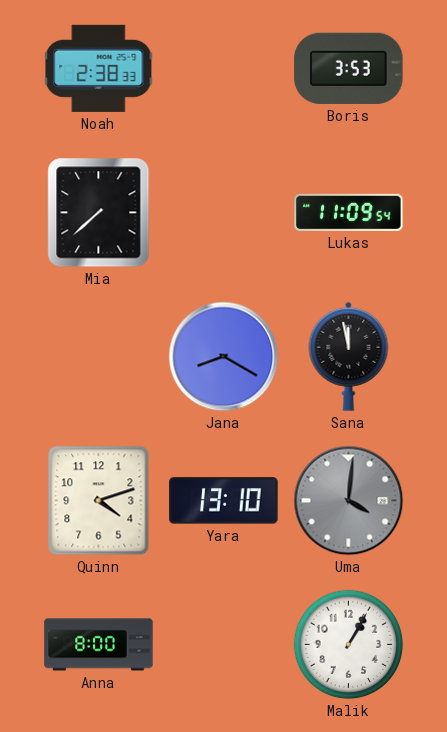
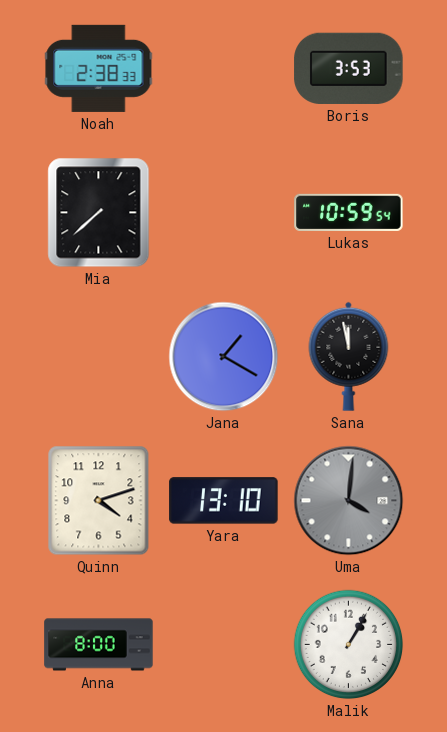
Lukas: 11:09 -> 10:59
Jana: 8:20 -> 1:20
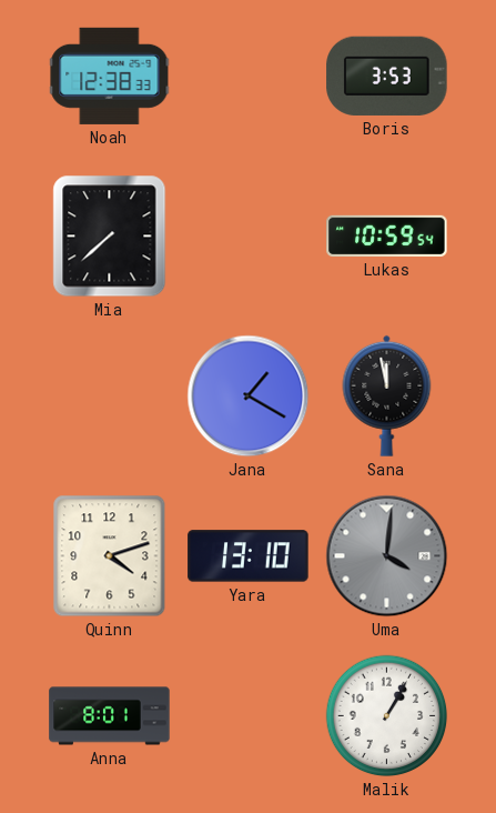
Noah: 2:38 -> 12:38
Anna: 8:00 -> 8:01
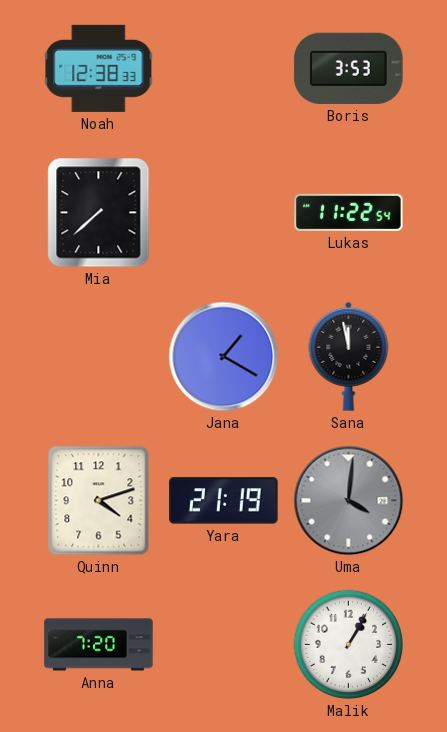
Lukas: 10:59 -> 11:22
Yara: 13:10 -> 21:19
Anna: 8:01 -> 7:20
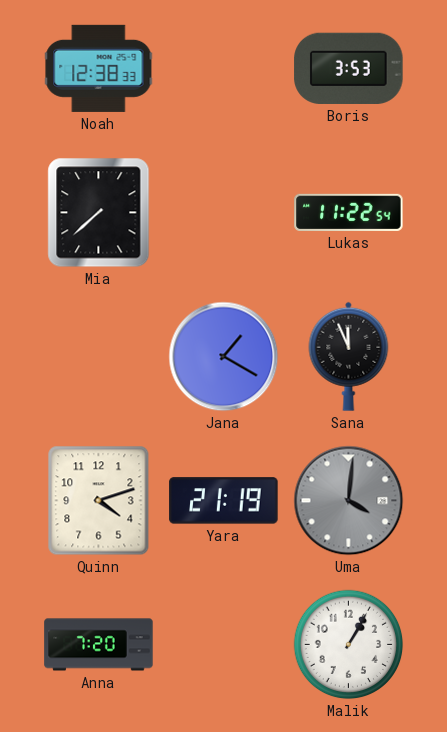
Sana: 11:58 -> 11:56
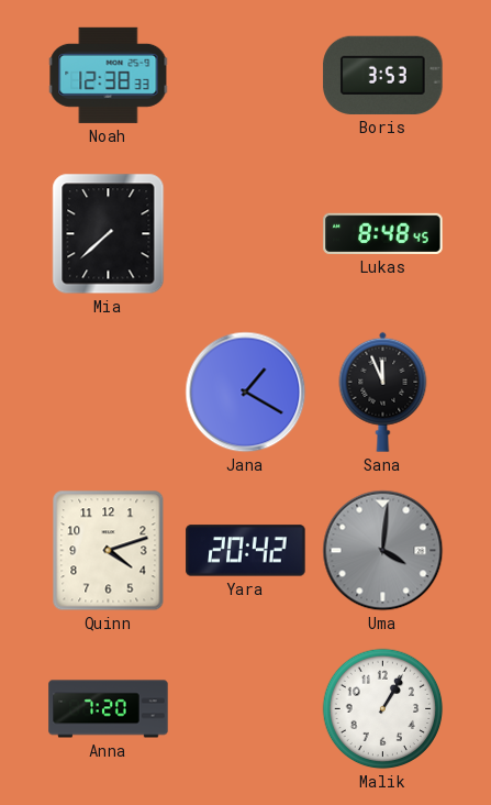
Lukas: 11:22 -> 8:48
Yara: 21:19 -> 20:42
